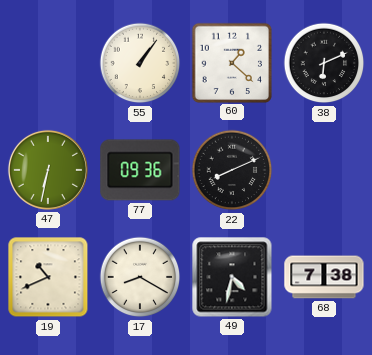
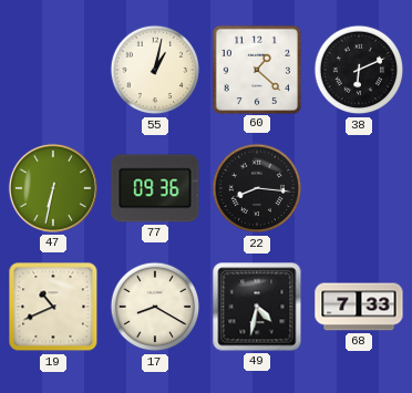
55: 1:06 -> 1:02
22: 8:11 -> 8:16
68: 7:38 -> 7:33
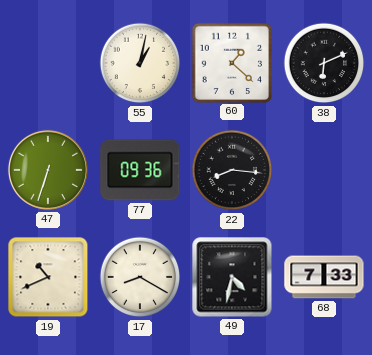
47: 6:32 -> 6:33
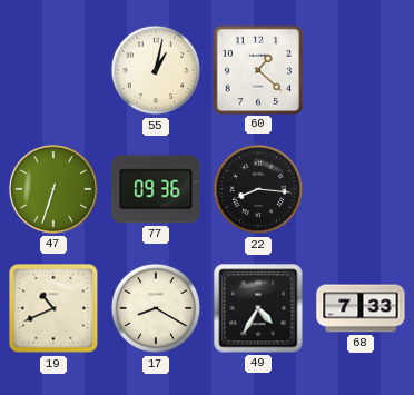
38: 6:11 -> none
49: 4:32 -> 4:35
